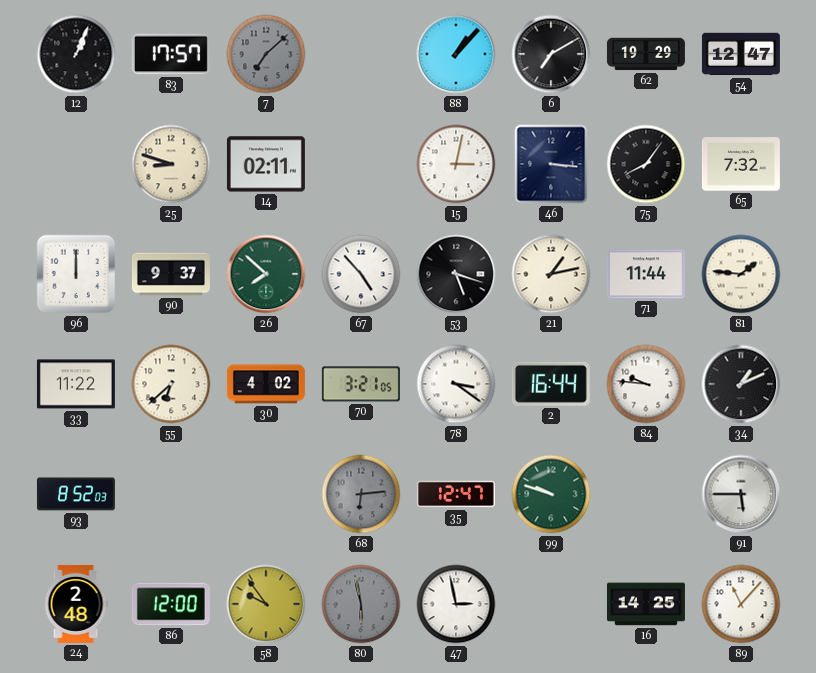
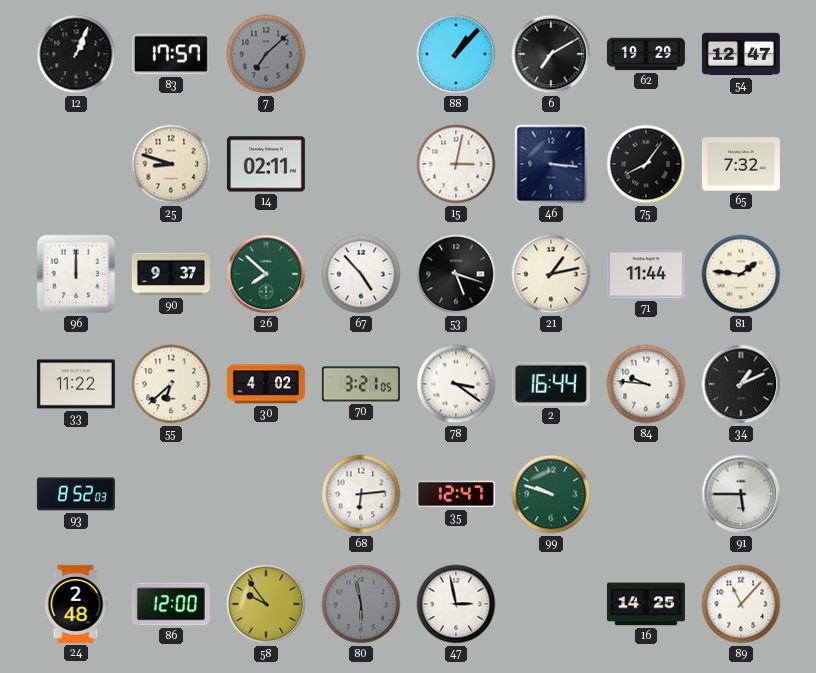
68 dial: grey -> white
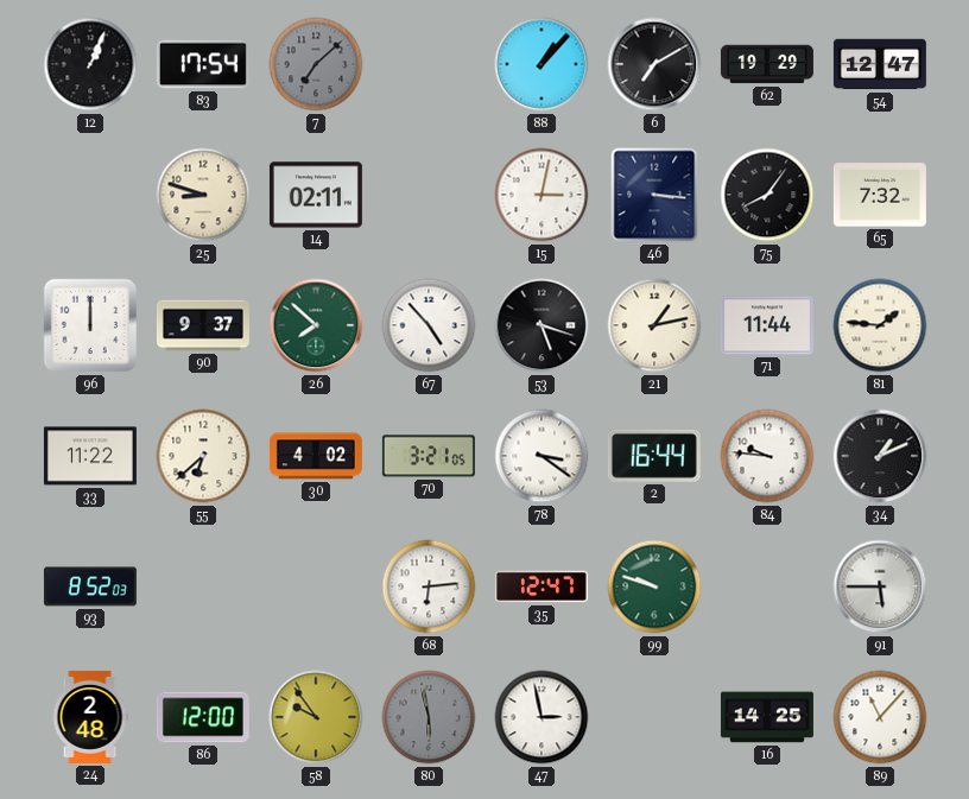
83: 17:57 -> 17:54
